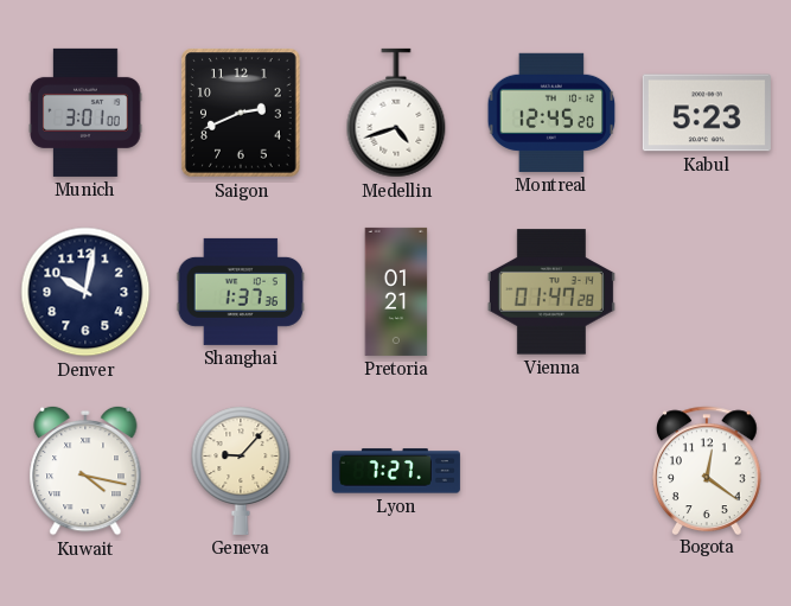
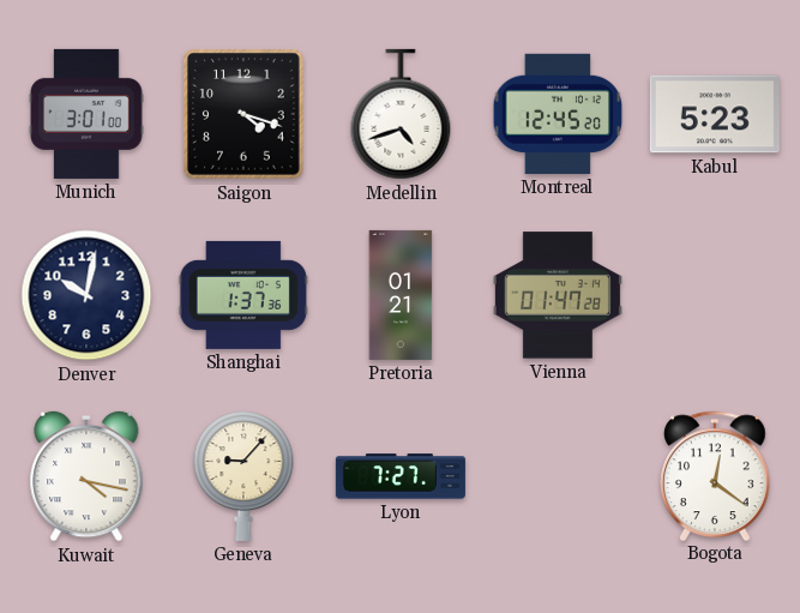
Saigon: 2:41 -> 4:18
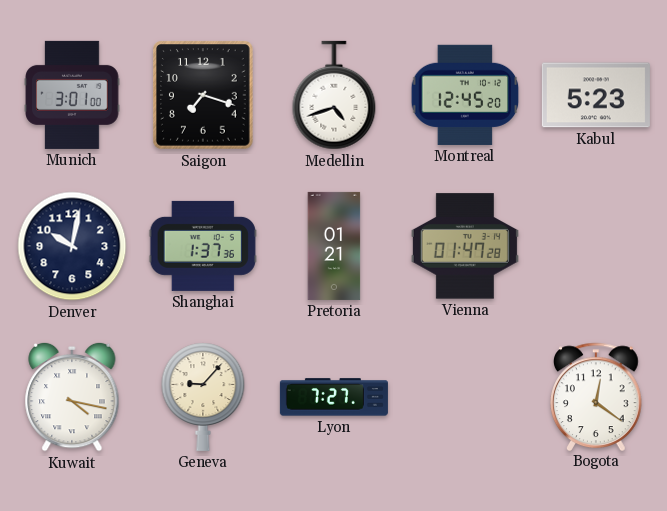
Saigon: 4:18 -> 7:18
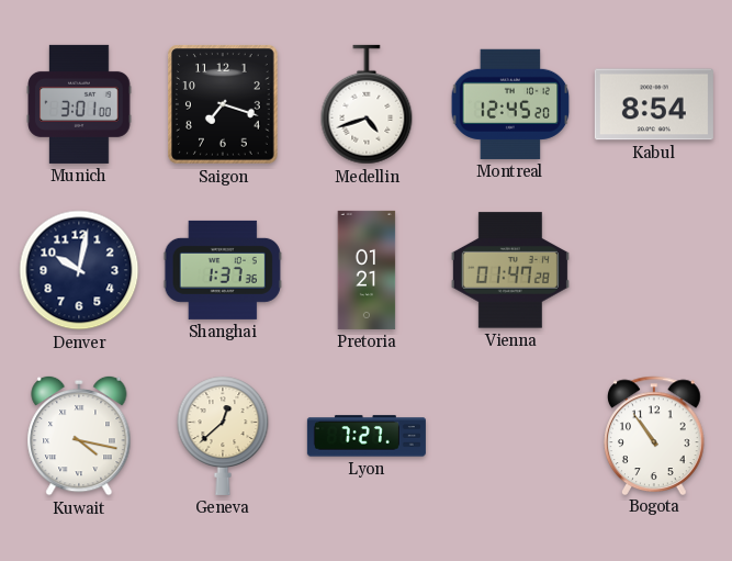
Kabul: 5:23 -> 8:54
Geneva: 9:07 -> 12:38
Bogota: 12:21 -> 10:54
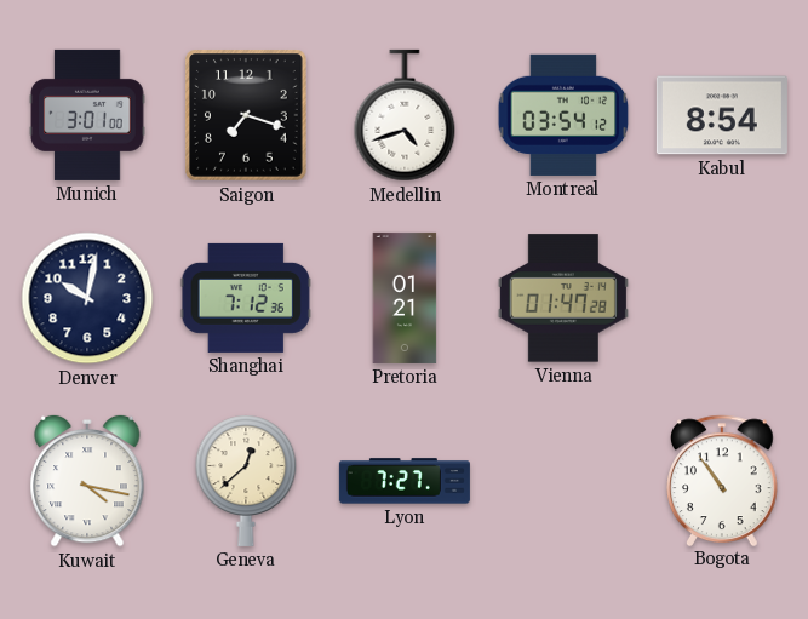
Montreal: 12:45 -> 03:54
Shanghai: 1:37 -> 7:12
